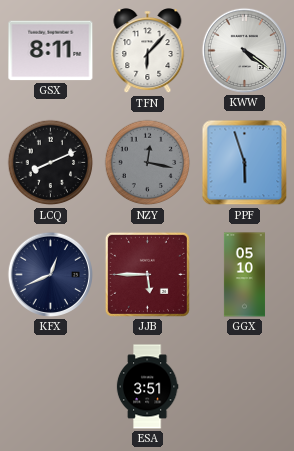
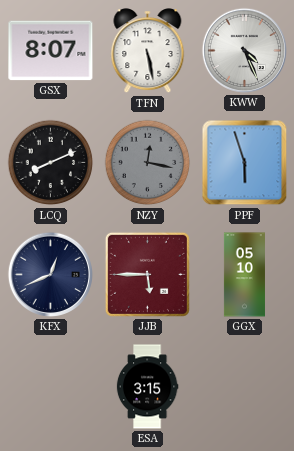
GSX: 8:11 -> 8:07
TFN: 6:07 -> 5:28
KWW: 4:21 -> 4:26
ESA: 3:51 -> 3:15
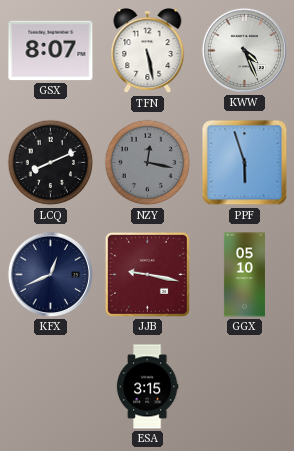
JJB: 5:45 -> 9:17
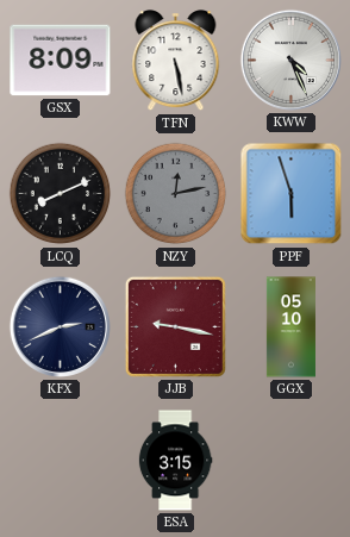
GSX: 8:07 -> 8:09
NZY: 12:17 -> 12:13
KFX: 12:41 -> 2:41
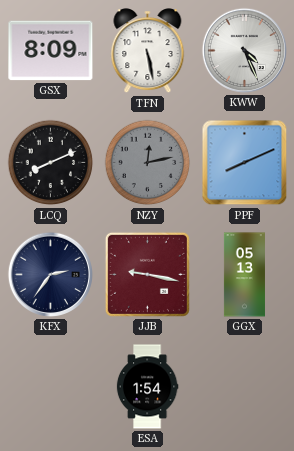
PPF: 5:57 -> 8:11
KFX: 2:41 -> 2:36
GGX: 05:10 -> 05:13
ESA: 3:15 -> 1:54
